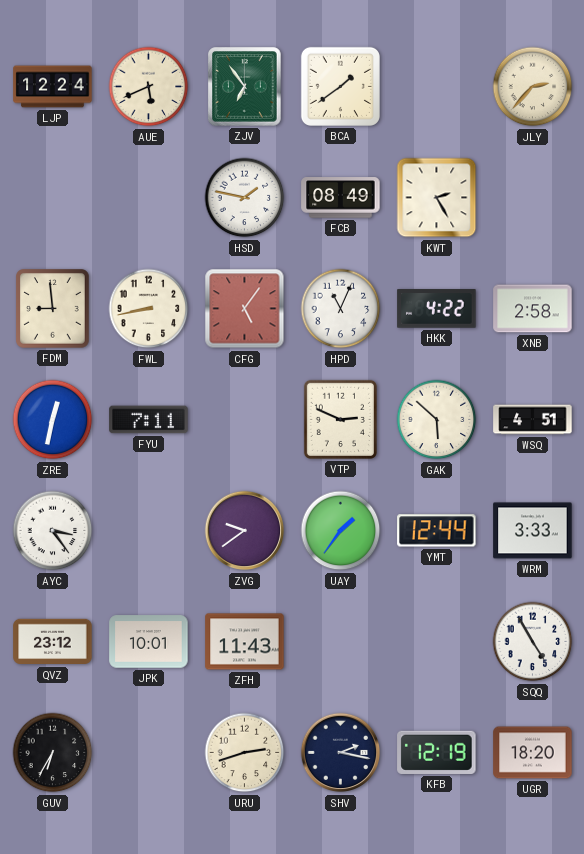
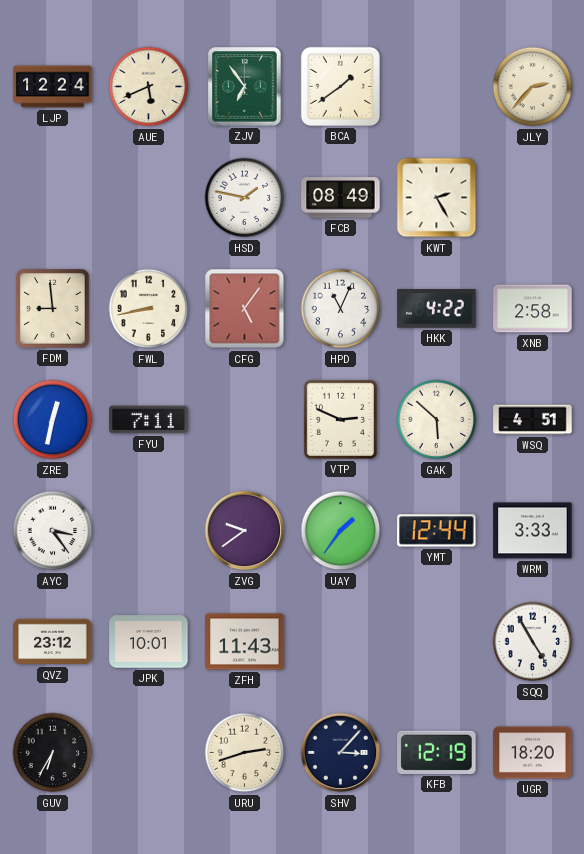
SHV: 2:17 -> 3:07
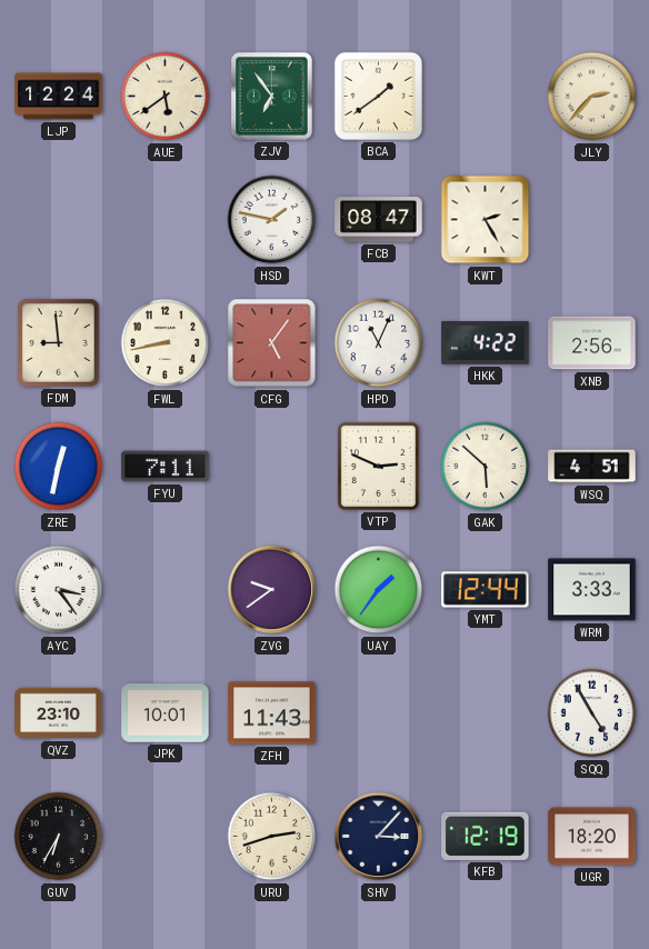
AUE: 5:41 -> 5:39
FCB: 08:49 -> 08:47
XNB: 2:58 -> 2:56
QVZ: 23:12 -> 23:10
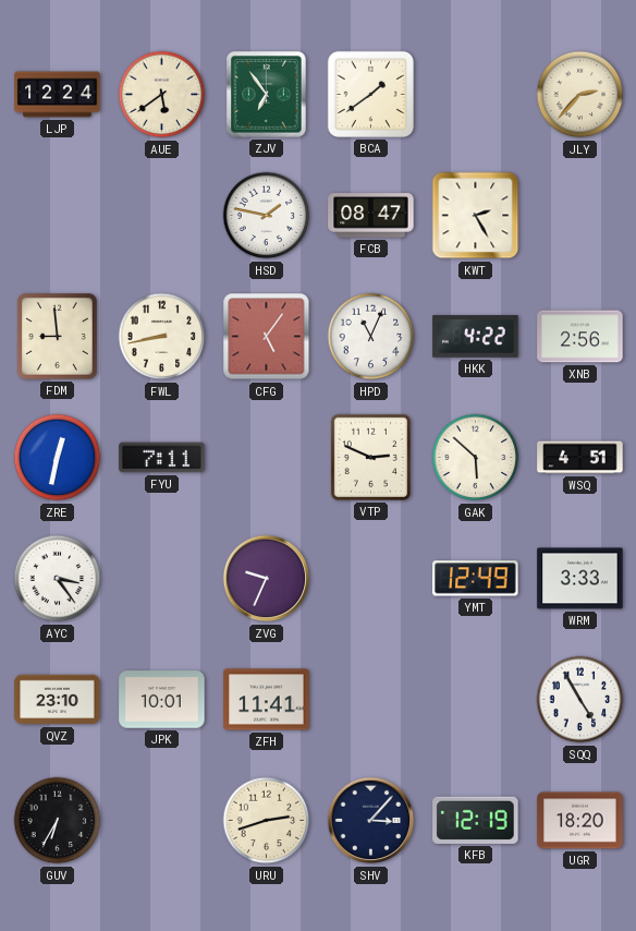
ZVG: 9:39 -> 9:34
UAY: 1:36 -> none
YMT: 12:44 -> 12:49
ZFH: 11:43 -> 11:41
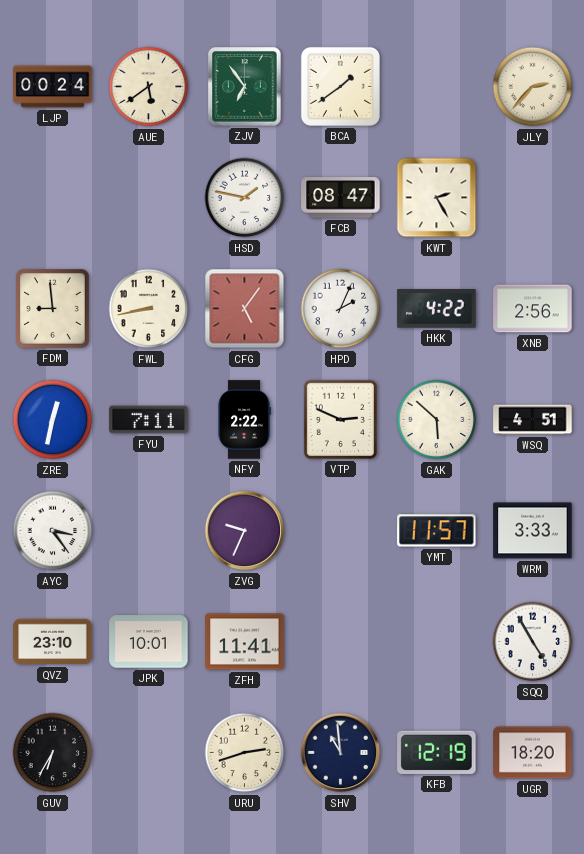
LJP: 12:24 -> 00:24
HPD: 11:04 -> 2:04
NFY: none -> 2:22
YMT: 12:49 -> 11:57
SHV: 3:07 -> 10:59
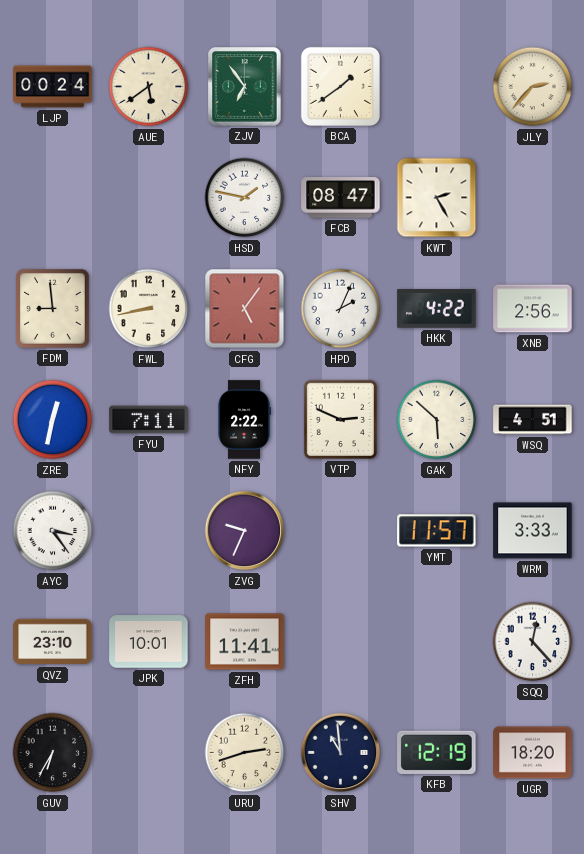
SQQ: 4:55 -> 12:23
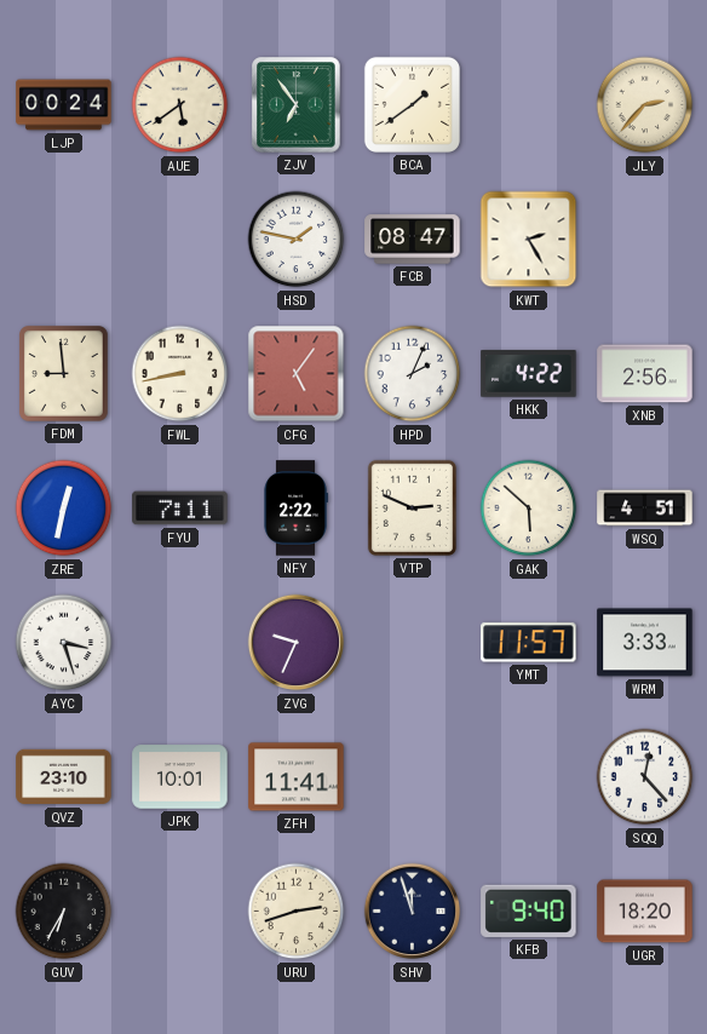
AYC: 3:24 -> 3:27
SHV: 10:59 -> 11:57
KFB: 12:19 -> 9:40
